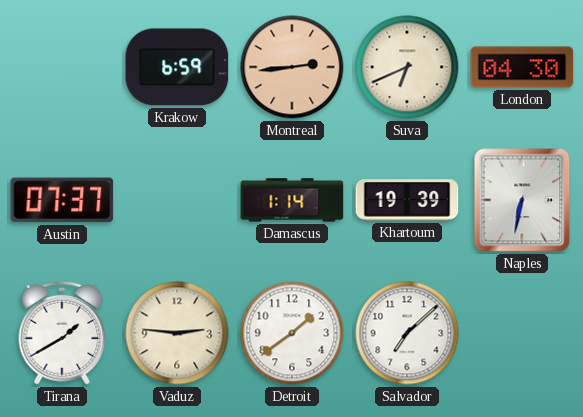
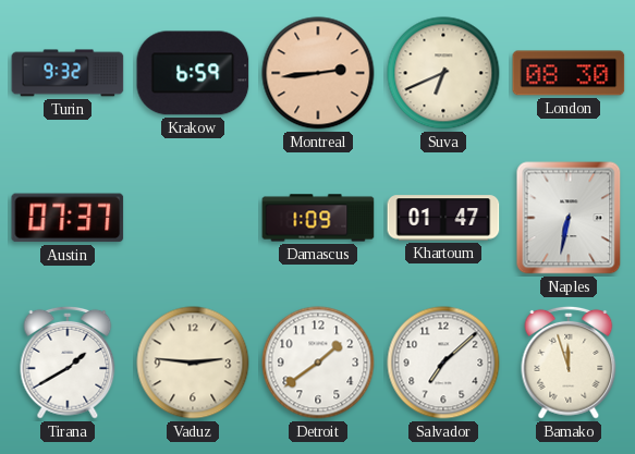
Turin: none -> 9:32
London: 04:30 -> 08:30
Damascus: 1:14 -> 1:09
Khartoum: 19:39 -> 01:47
Bamako: none -> 11:57
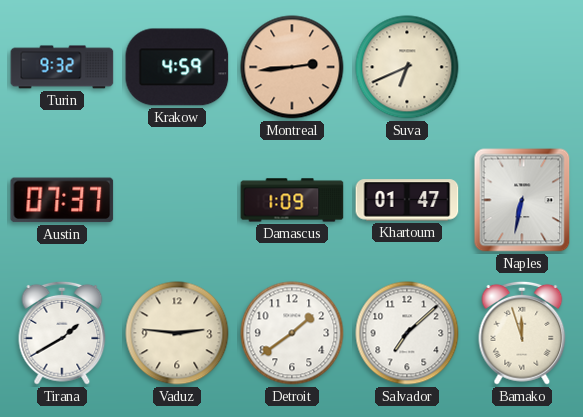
Krakow: 6:59 -> 4:59
London: 08:30 -> none
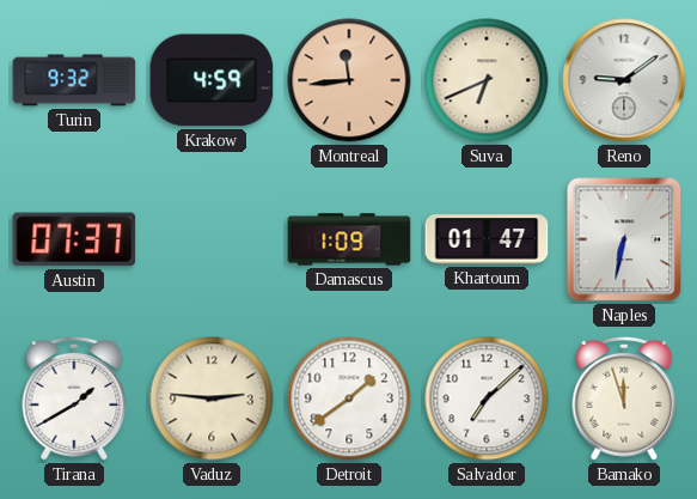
Montreal: 2:44 -> 11:44
Reno: none -> 9:09
